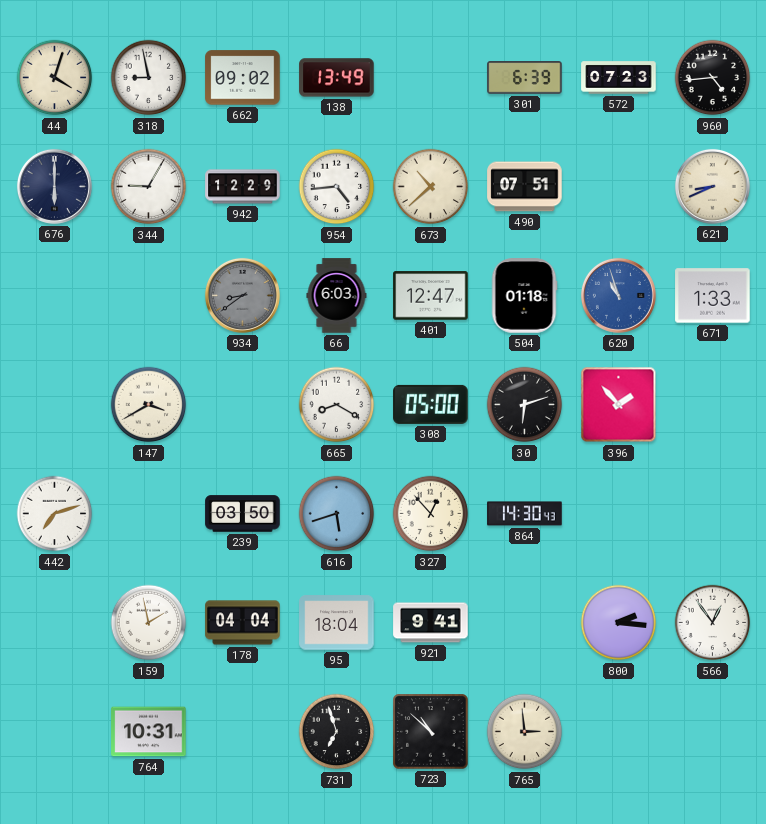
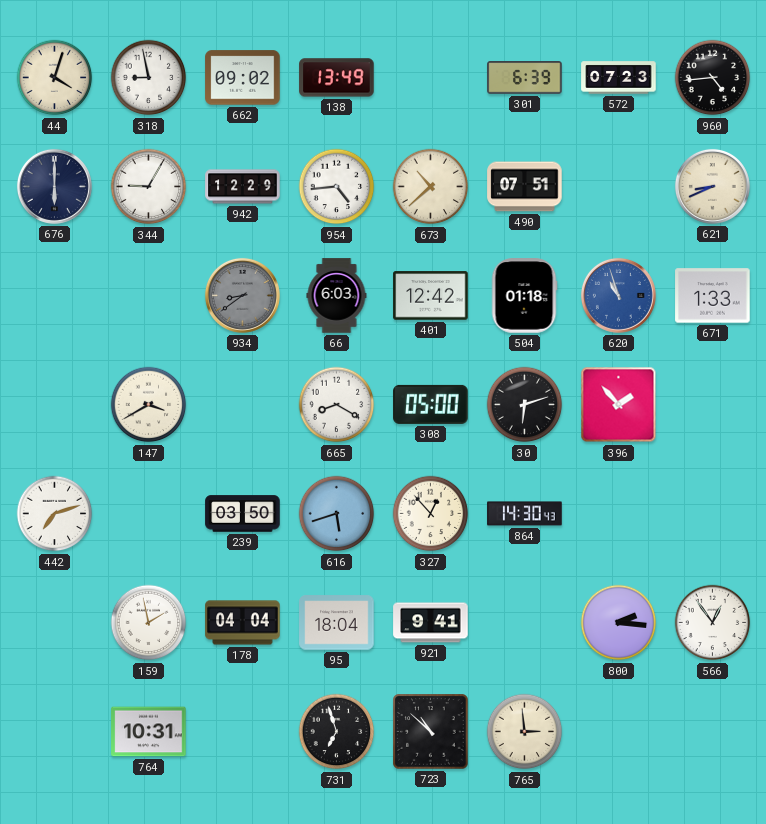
401: 12:47 -> 12:42
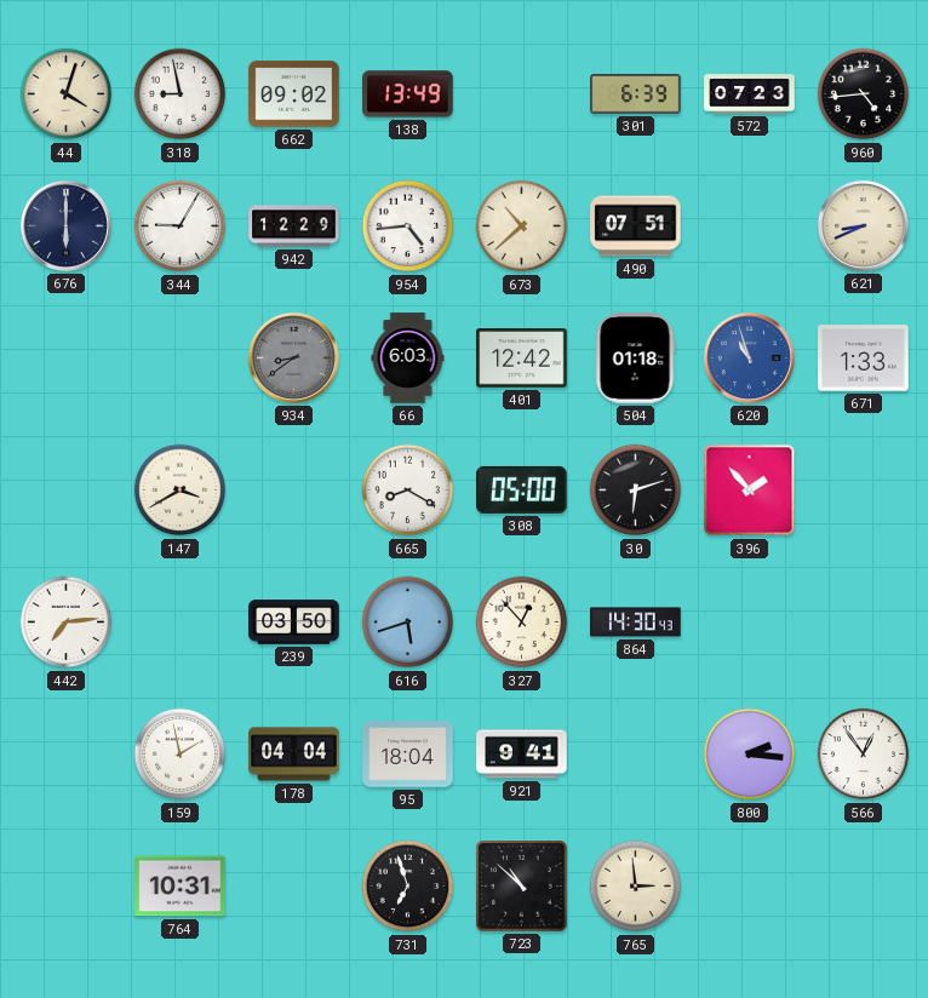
442: 7:12 -> 7:14
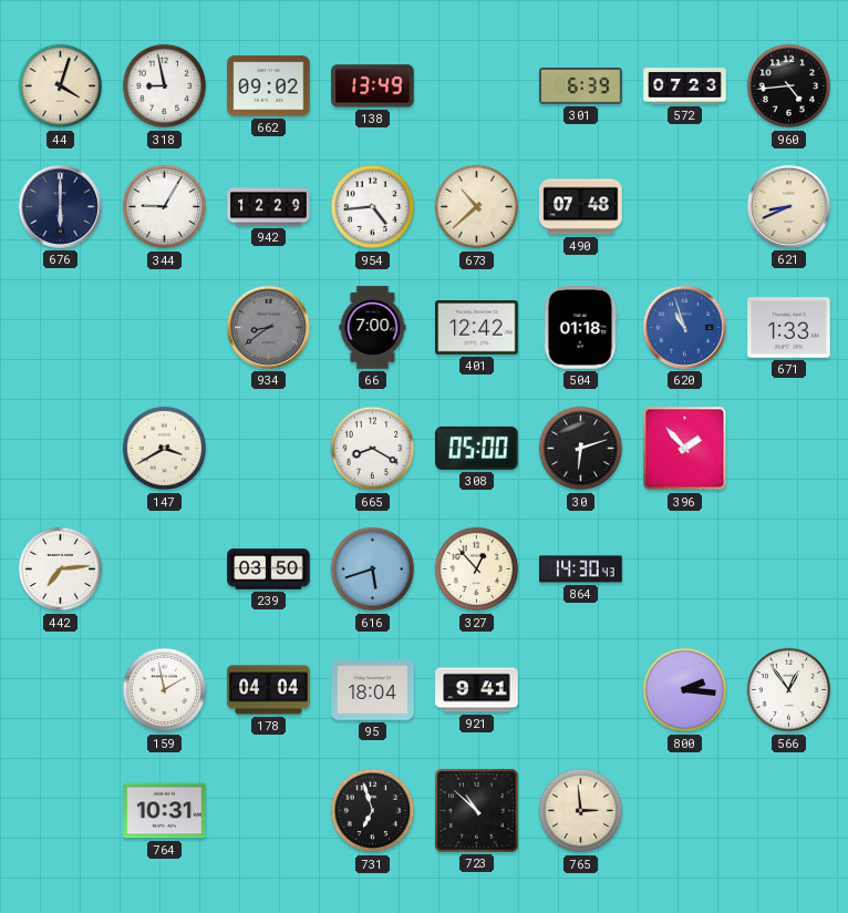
490: 07:51 -> 07:48
66: 6:03 -> 7:00
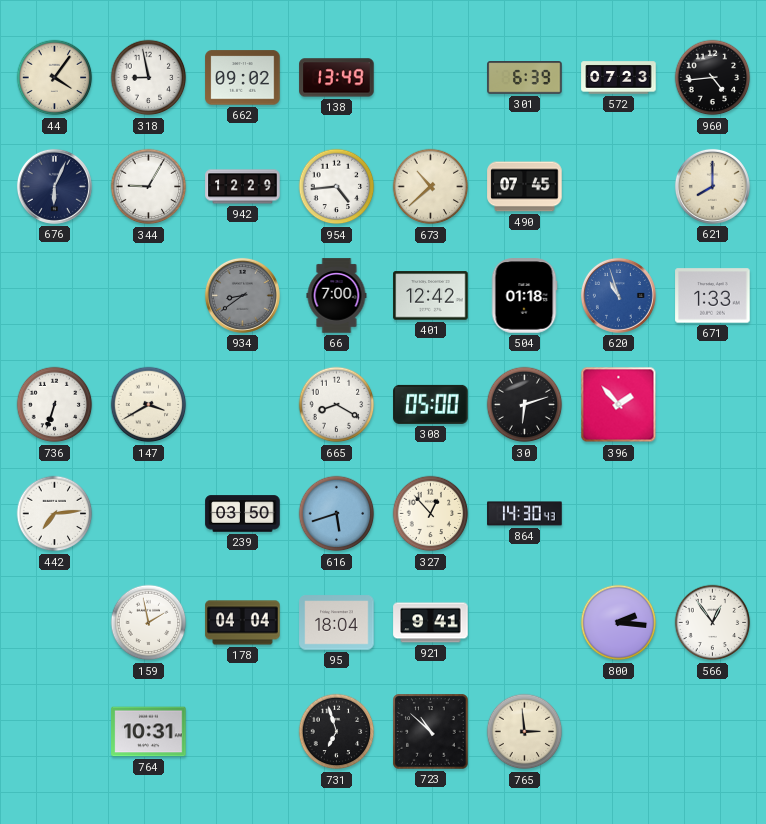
44: 4:03 -> 4:06
676: 6:00 -> 6:04
490: 07:48 -> 07:45
621: 8:41 -> 8:00
736: none -> 6:33
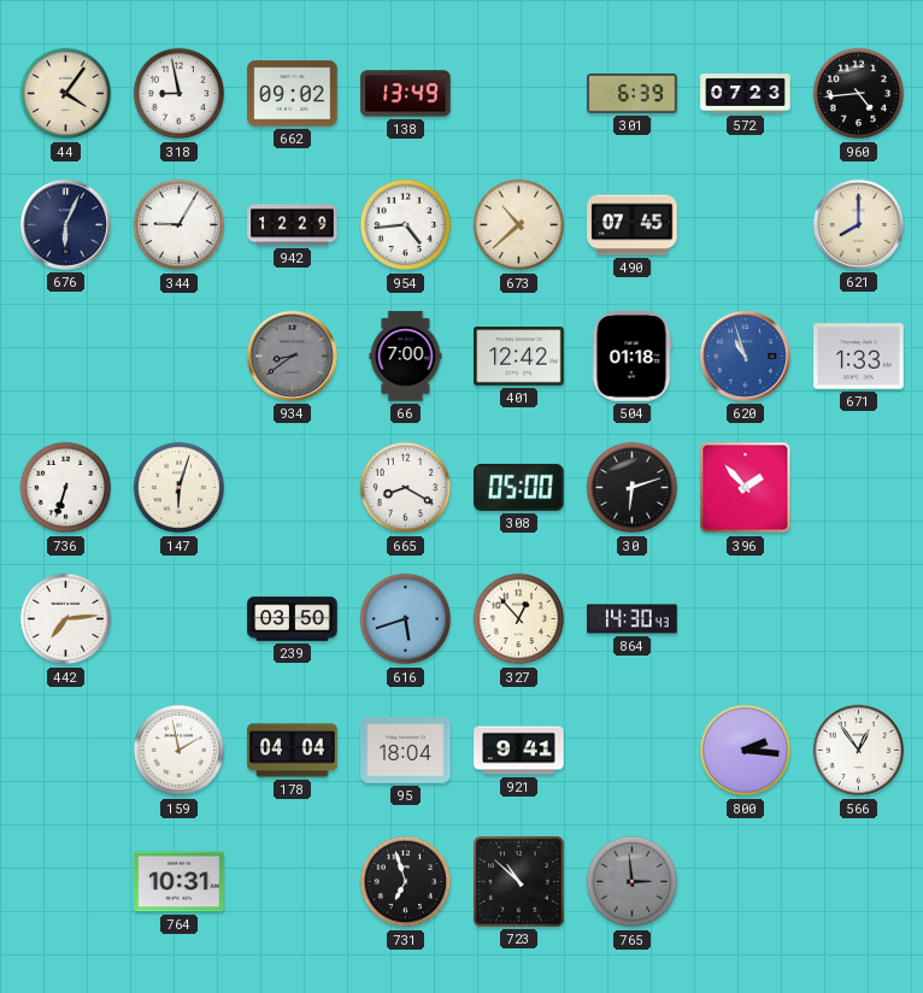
147: 3:40 -> 6:03
765 dial: cream -> grey
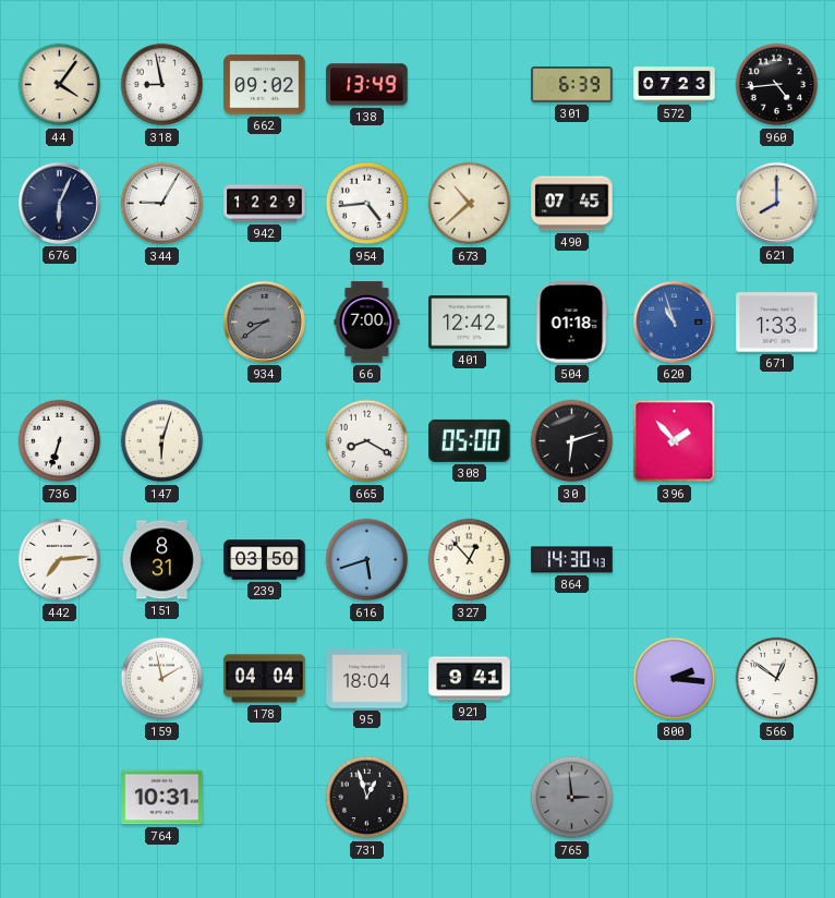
151: none -> 8:31
566: 12:54 -> 12:51
731: 6:57 -> 12:57
723: 10:52 -> none
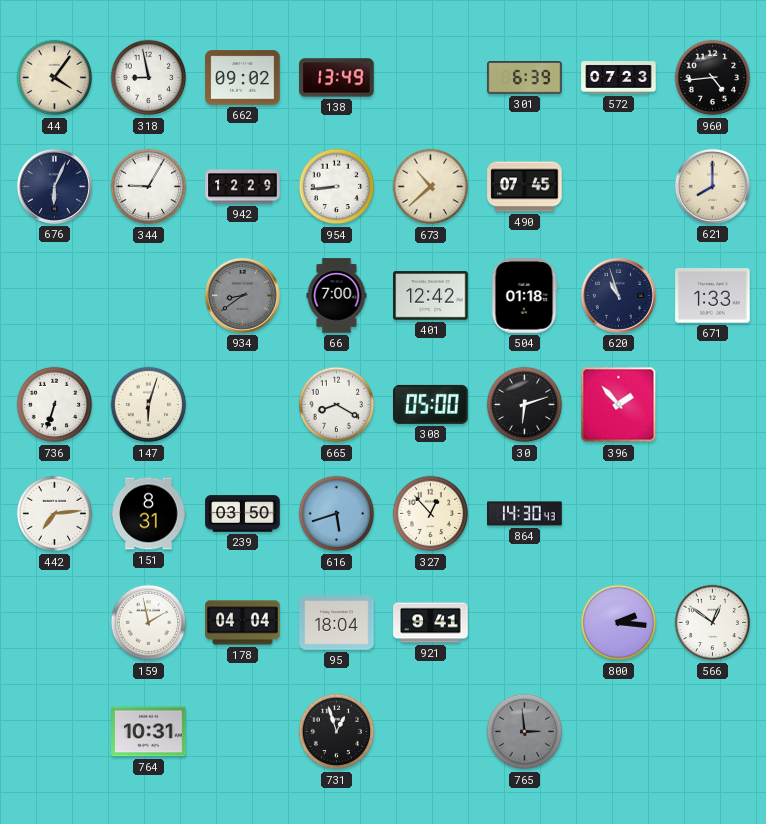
954: 4:44 -> 8:44
620 dial: blue -> navy
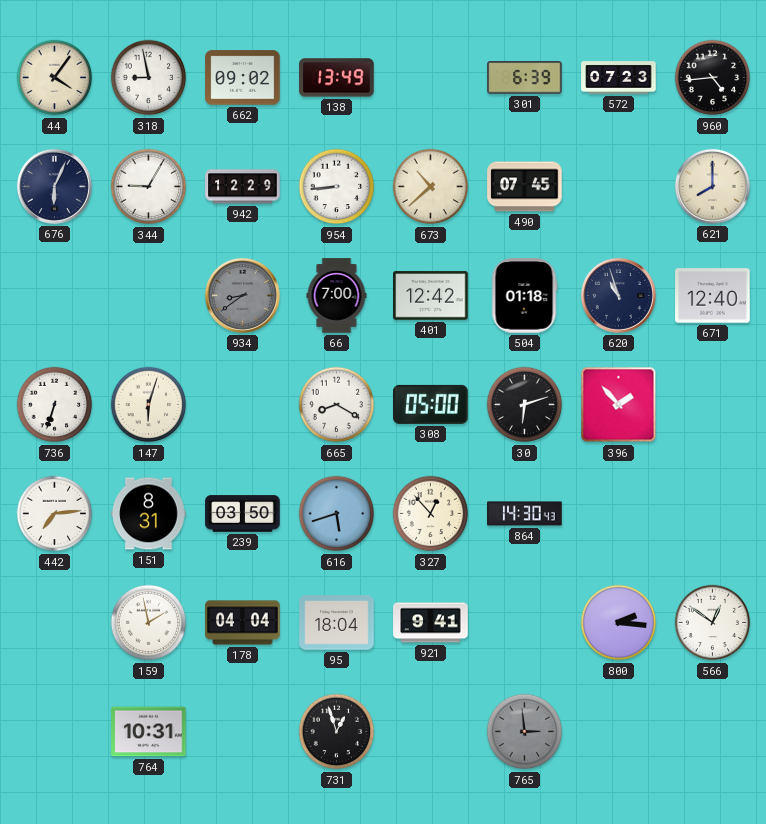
671: 1:33 -> 12:40
